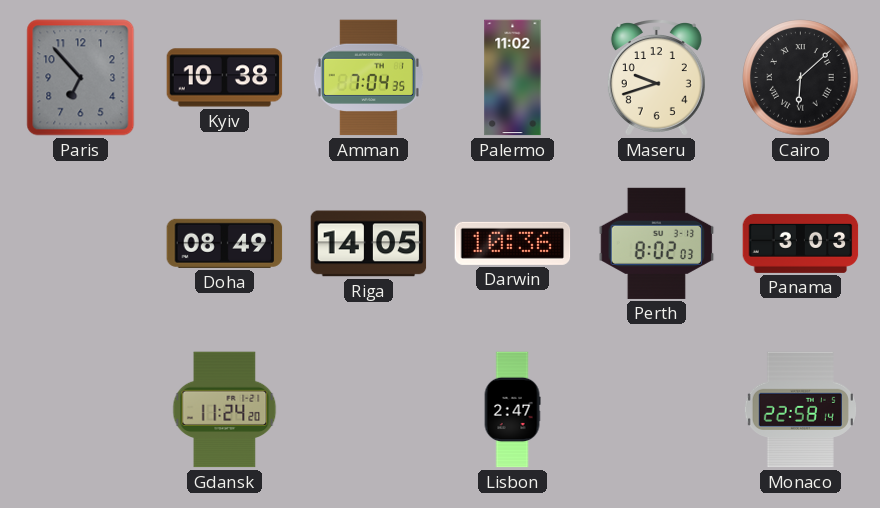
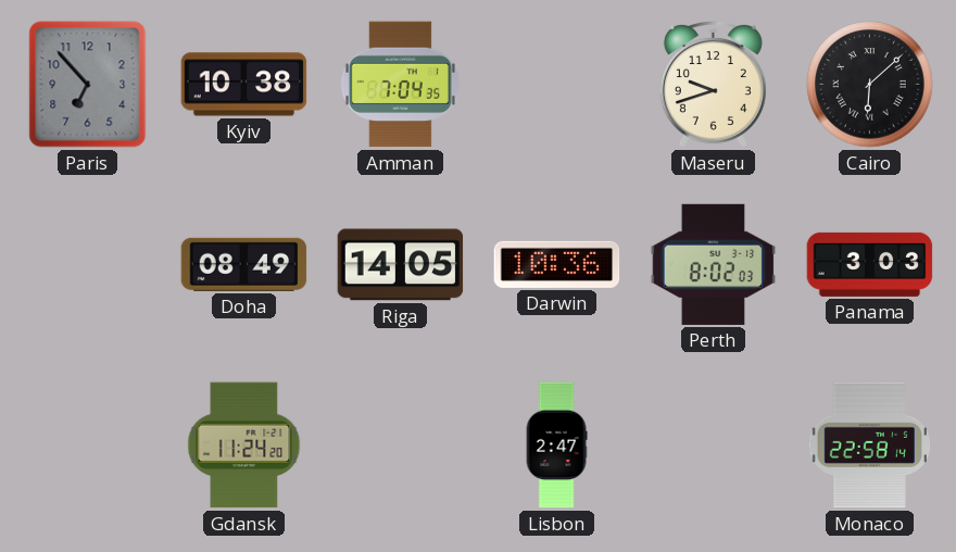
Palermo: 11:02 -> none
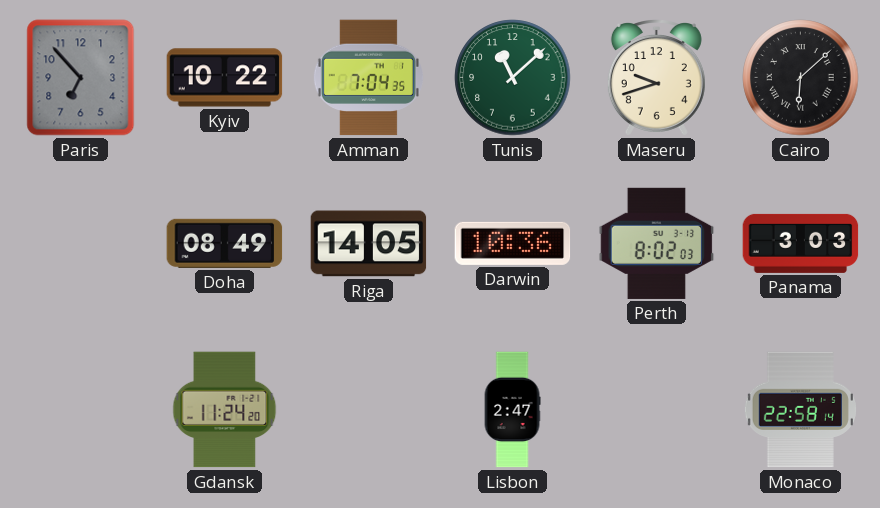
Kyiv: 10:38 -> 10:22
Tunis: none -> 11:08
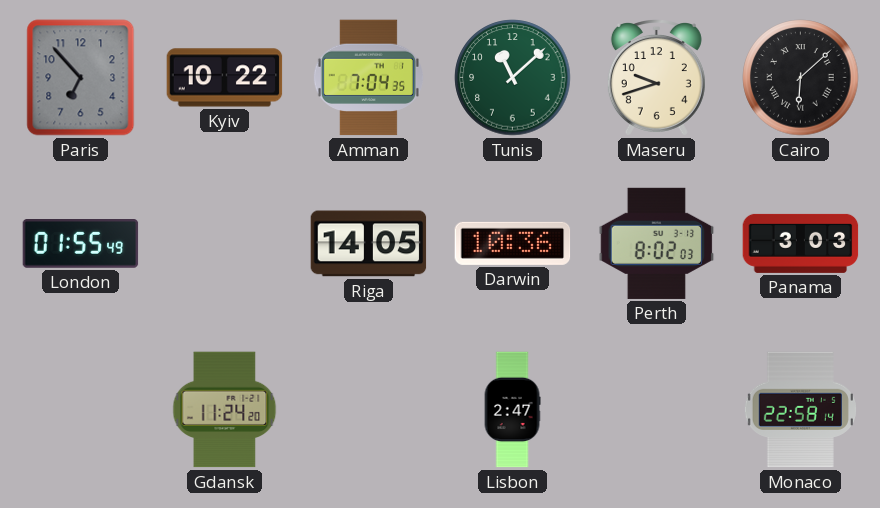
London: none -> 01:55
Doha: 08:49 -> none
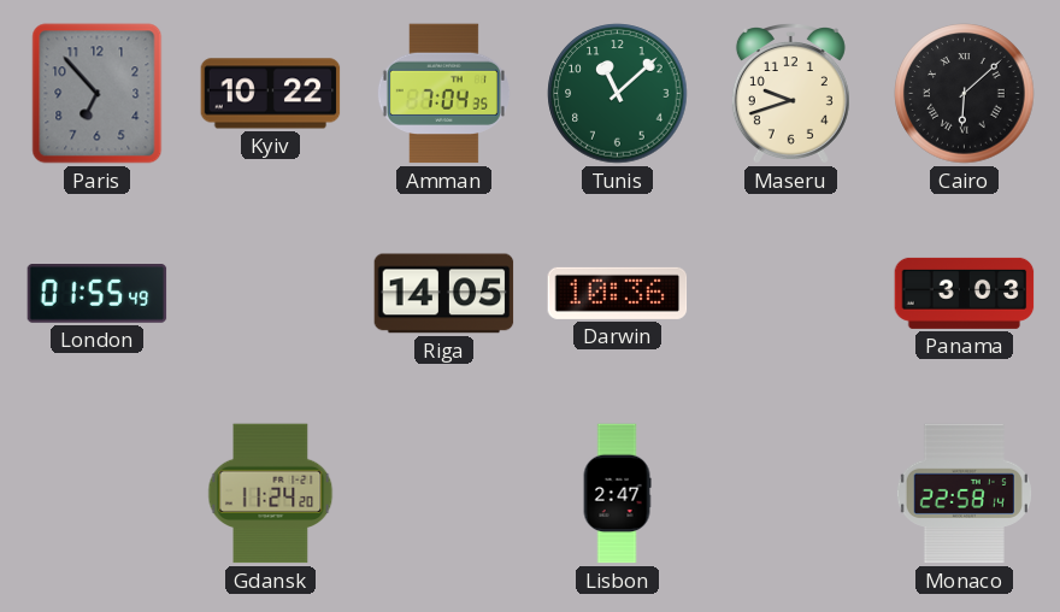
Perth: 8:02 -> none
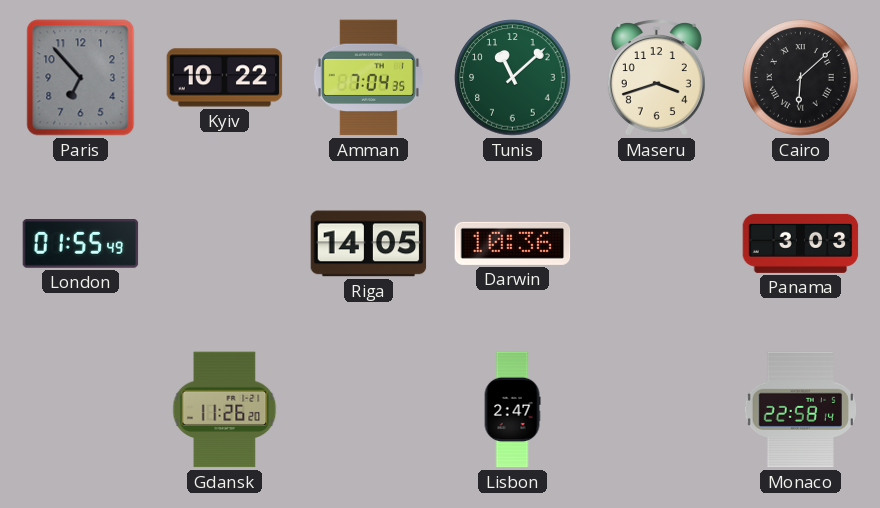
Maseru: 9:42 -> 3:42
Gdansk: 11:24 -> 11:26
